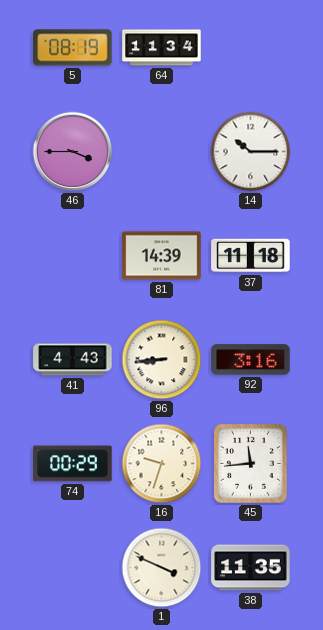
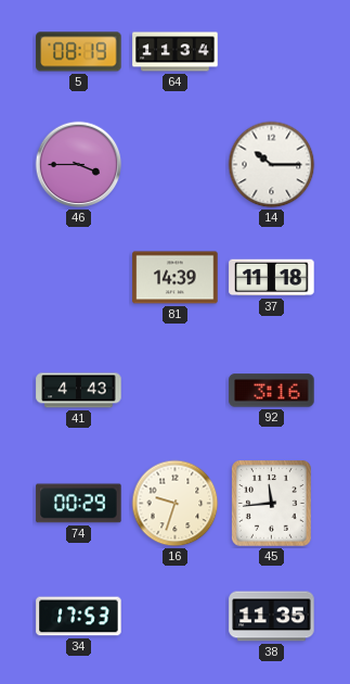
96: 8:44 -> none
34: none -> 17:53
1: 3:49 -> none
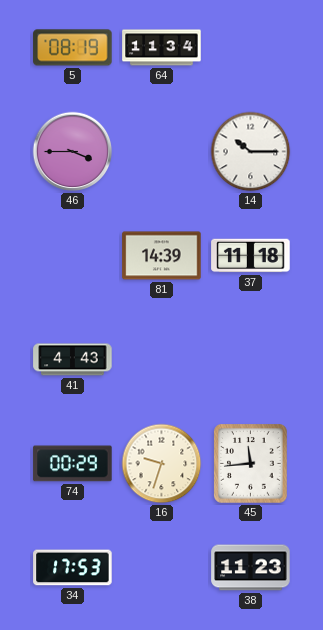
92: 3:16 -> none
38: 11:35 -> 11:23
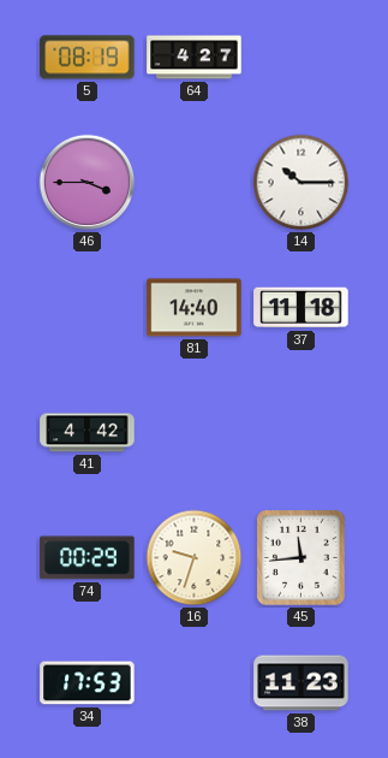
64: 11:34 -> 4:27
81: 14:39 -> 14:40
41: 4:43 -> 4:42
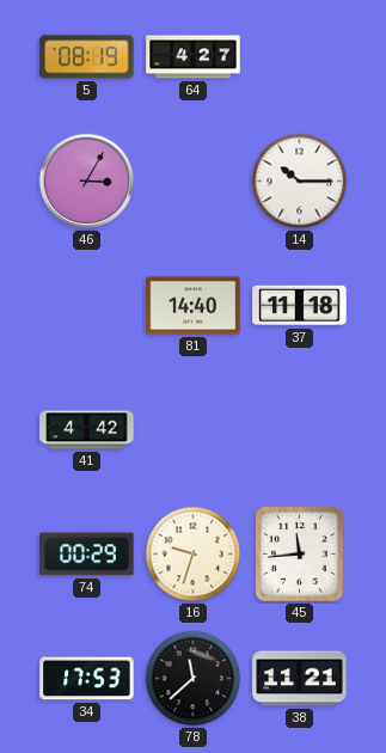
46: 3:45 -> 3:05
78: none -> 11:38
38: 11:23 -> 11:21
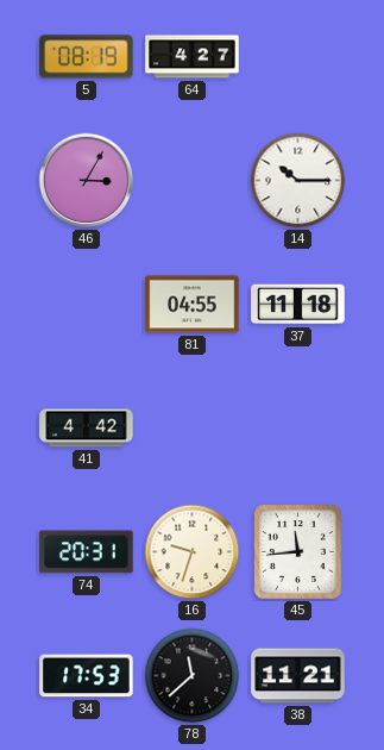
81: 14:40 -> 04:55
74: 00:29 -> 20:31
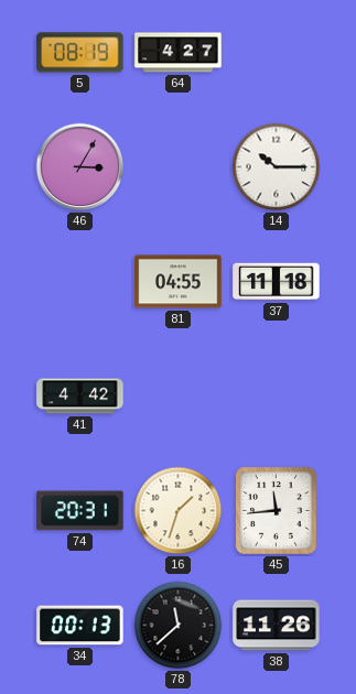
16: 9:33 -> 1:33
34: 17:53 -> 00:13
38: 11:21 -> 11:26
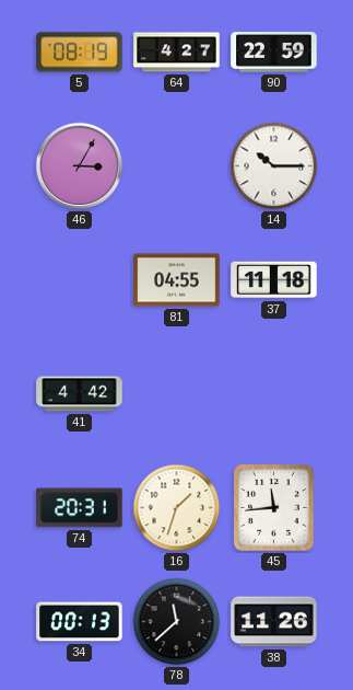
90: none -> 22:59
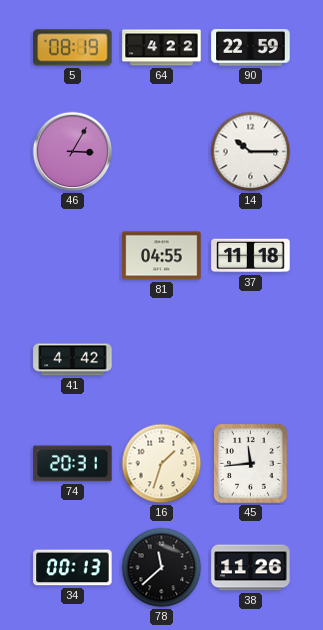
64: 4:27 -> 4:22
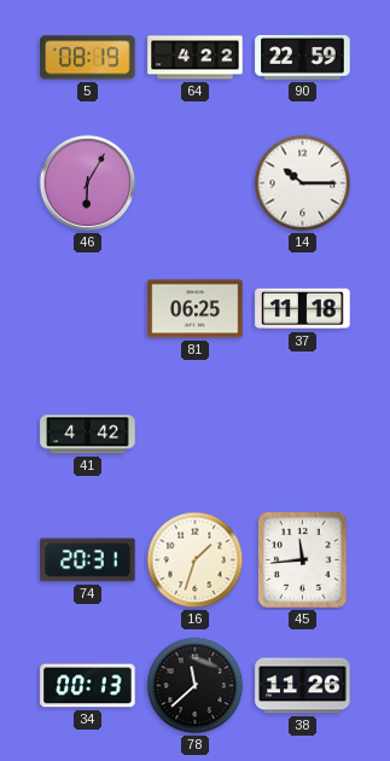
46: 3:05 -> 6:05
81: 04:55 -> 06:25
